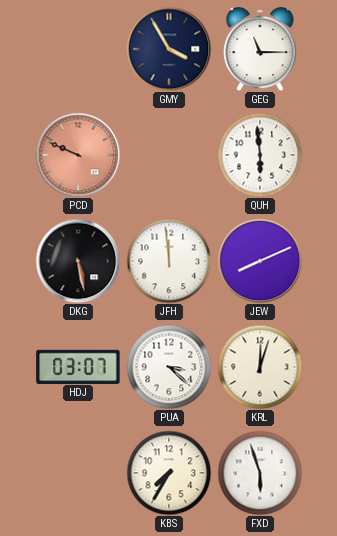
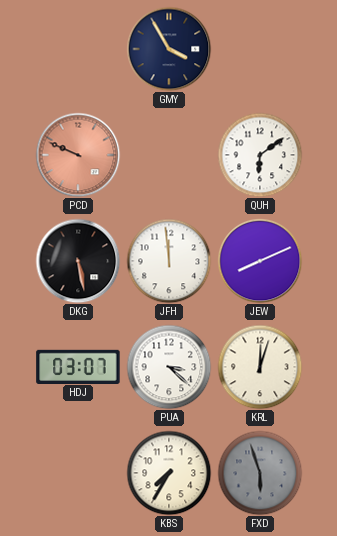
GEG: 11:15 -> none
QUH: 5:59 -> 6:09
FXD dial: white -> grey
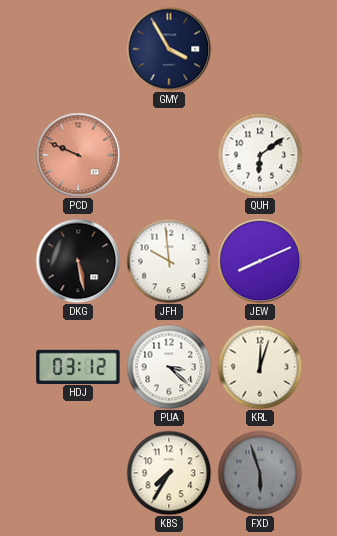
JFH: 11:59 -> 9:59
HDJ: 03:07 -> 03:12
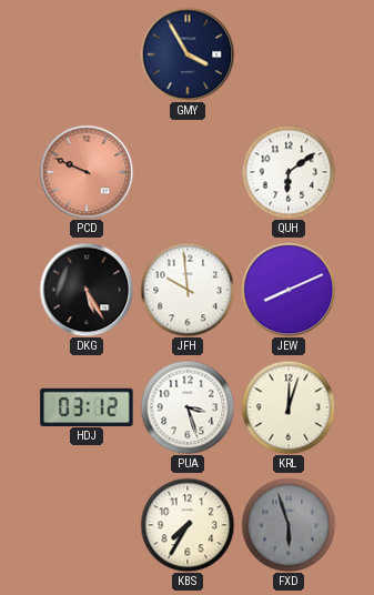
DKG: 5:28 -> 5:25
PUA: 3:22 -> 3:27
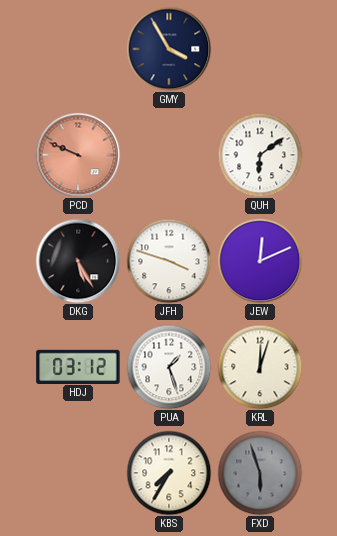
JFH: 9:59 -> 3:48
JEW: 8:11 -> 12:11
PUA: 3:27 -> 1:27
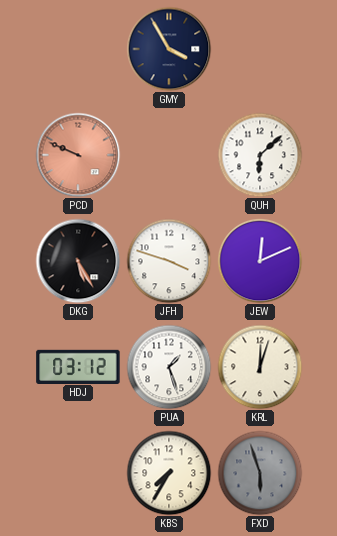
QUH: 6:09 -> 6:08
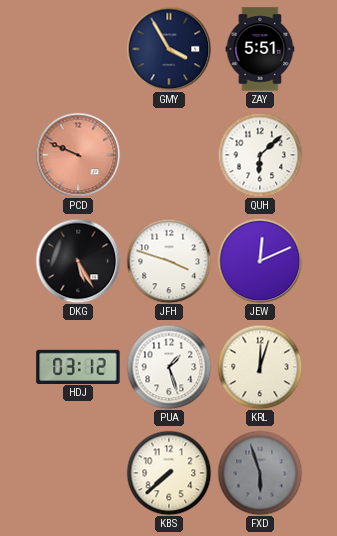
ZAY: none -> 5:51
KBS: 7:35 -> 7:38
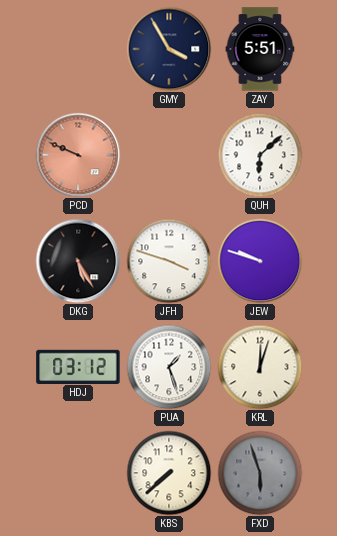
JEW: 12:11 -> 9:48
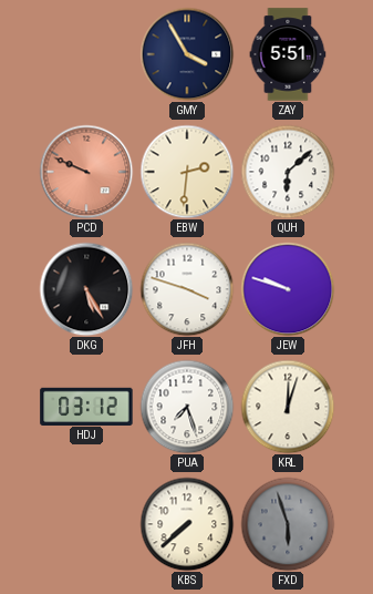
EBW: none -> 2:31
PUA: 1:27 -> 7:27
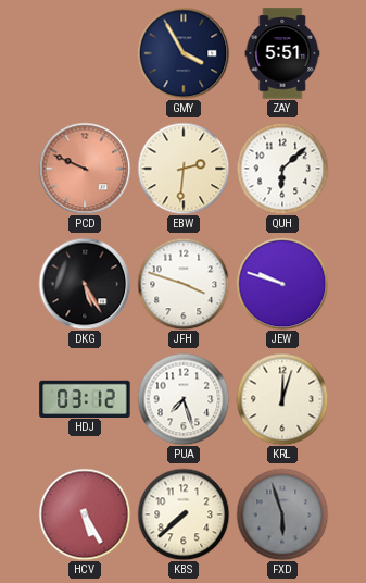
HCV: none -> 5:25
